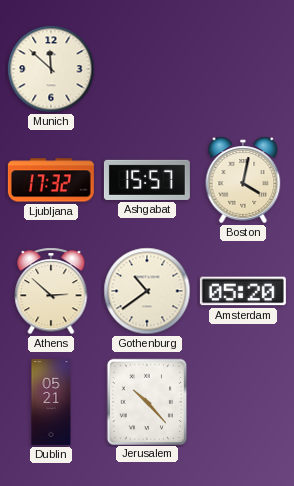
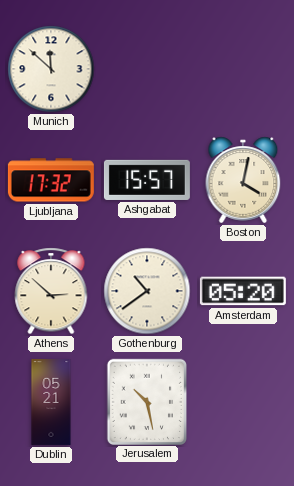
Jerusalem: 10:23 -> 10:28
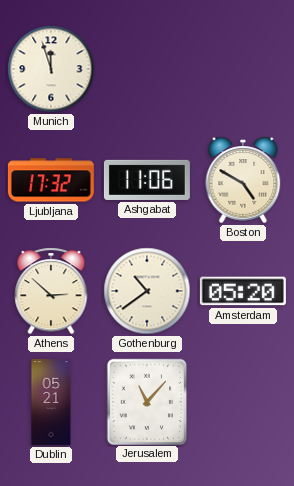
Munich: 11:52 -> 11:57
Ashgabat: 15:57 -> 11:06
Boston: 4:02 -> 4:50
Jerusalem: 10:28 -> 11:07
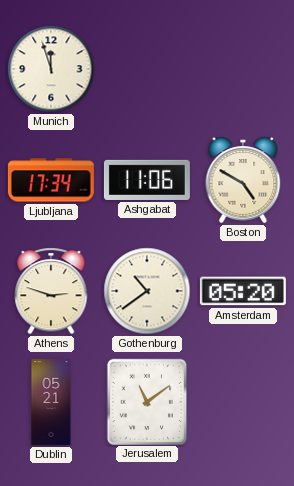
Ljubljana: 17:32 -> 17:34
Athens: 2:52 -> 2:48
Jerusalem: 11:07 -> 11:09
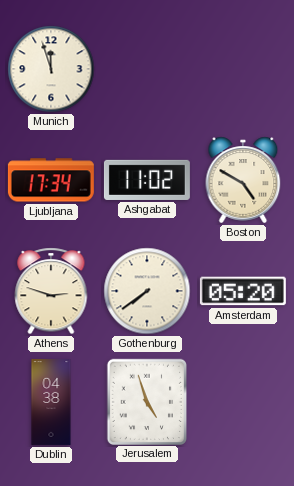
Ashgabat: 11:06 -> 11:02
Gothenburg: 10:39 -> 7:39
Dublin: 05:21 -> 04:38
Jerusalem: 11:09 -> 4:57
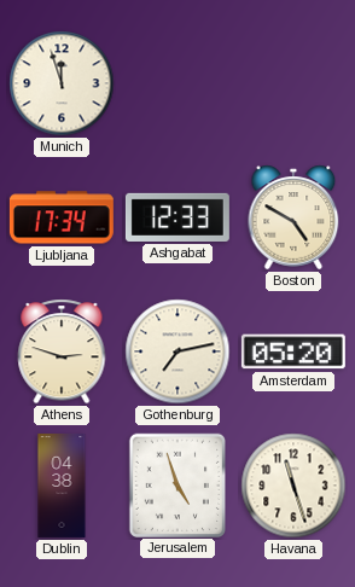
Ashgabat: 11:02 -> 12:33
Gothenburg: 7:39 -> 7:13
Havana: none -> 11:27
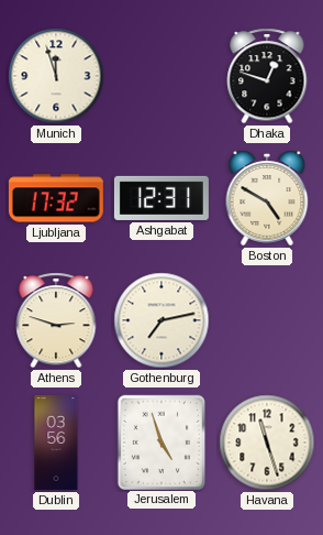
Dhaka: none -> 12:48
Ljubljana: 17:34 -> 17:32
Ashgabat: 12:33 -> 12:31
Amsterdam: 05:20 -> none
Dublin: 04:38 -> 03:56
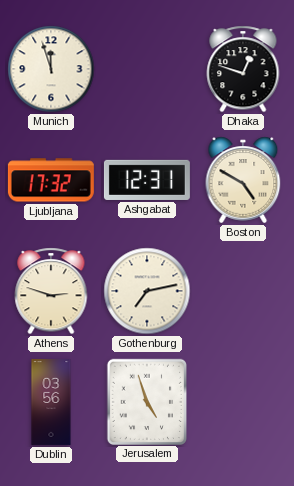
Havana: 11:27 -> none
